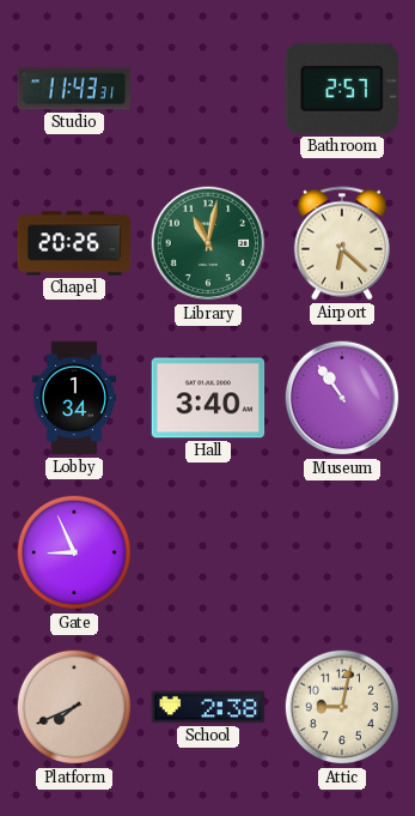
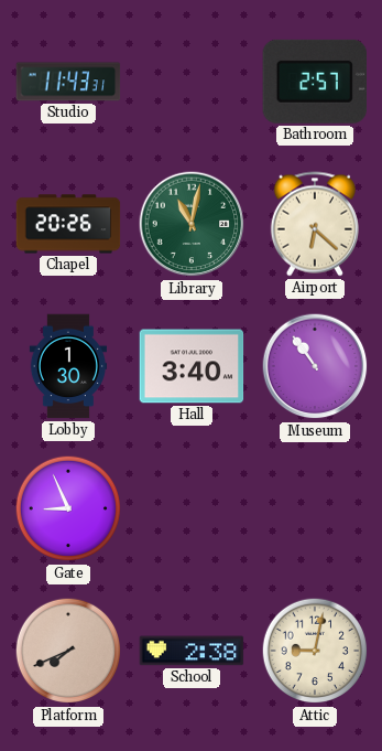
Lobby: 1:34 -> 1:30
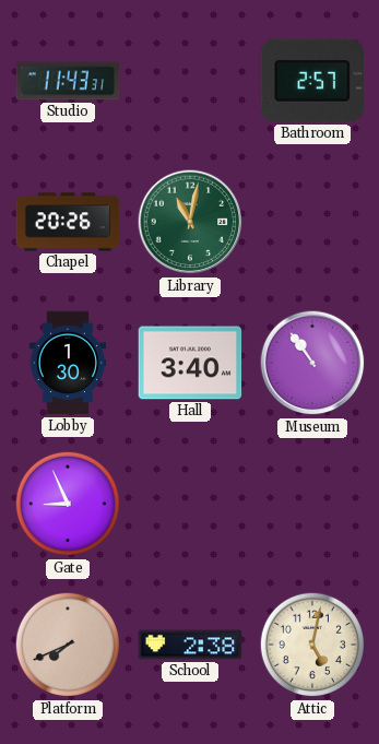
Airport: 6:22 -> none
Attic: 9:02 -> 5:02
